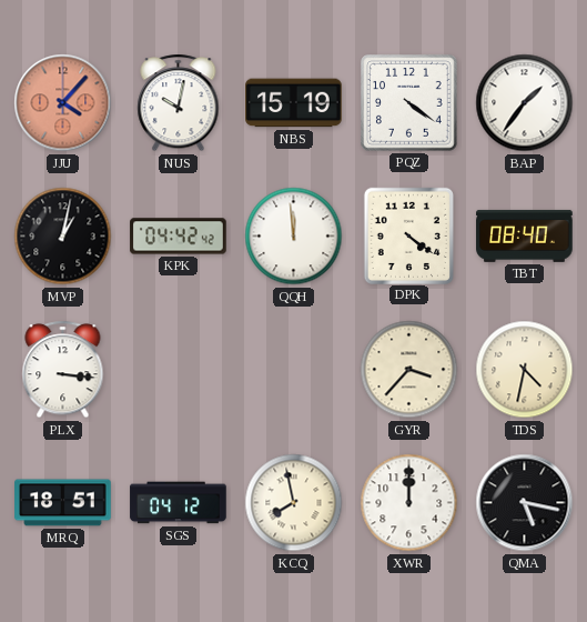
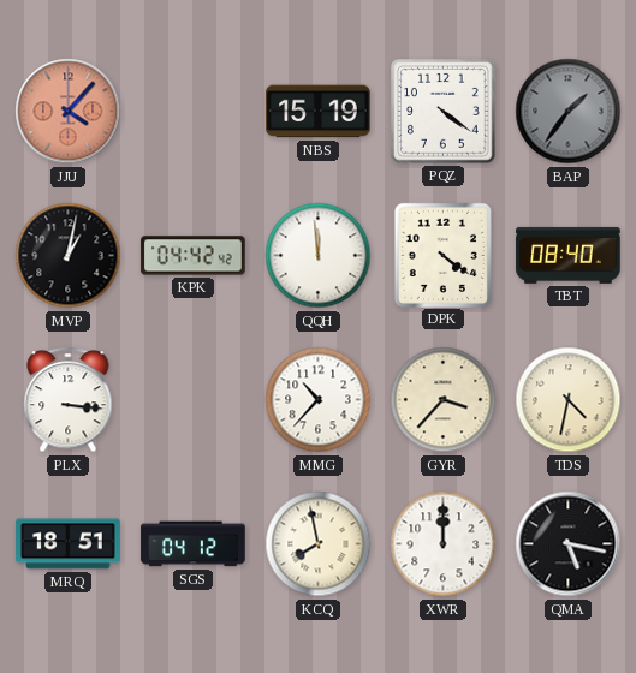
NUS: 10:02 -> none
BAP dial: white -> grey
MMG: none -> 10:37
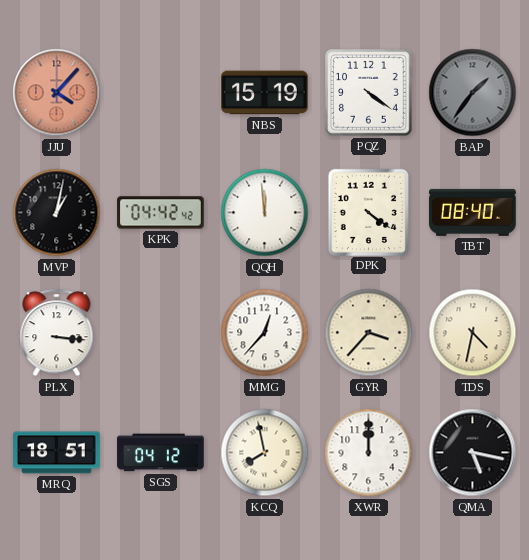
MMG: 10:37 -> 12:37
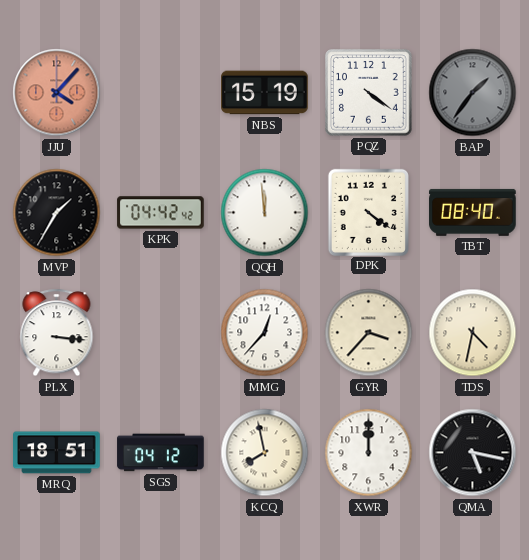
MVP: 1:02 -> 1:35
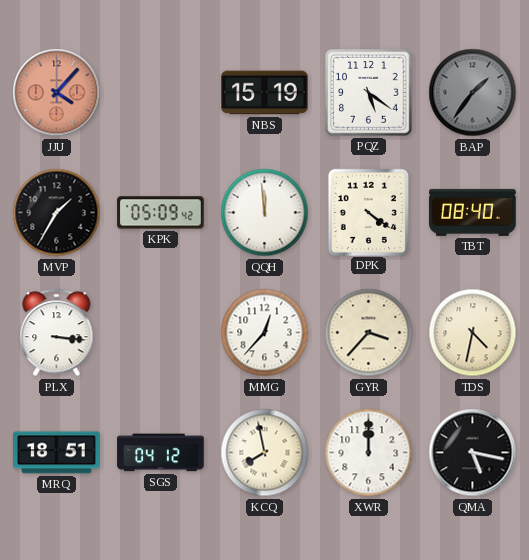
PQZ: 4:21 -> 5:21
KPK: 04:42 -> 05:09
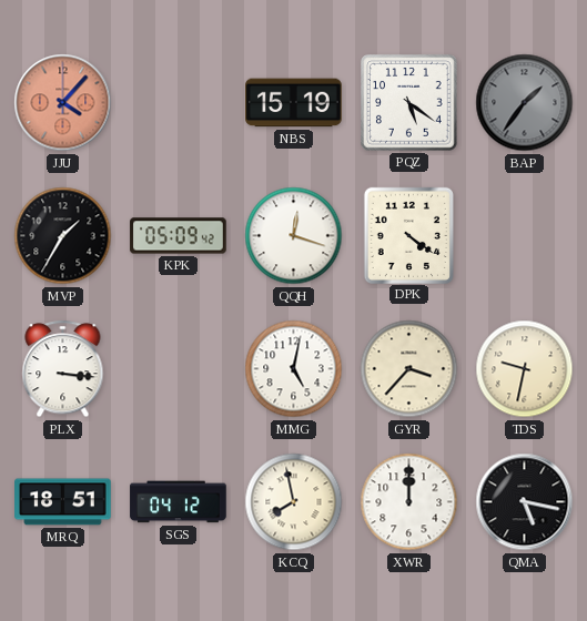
QQH: 11:59 -> 12:18
TBT: 08:40 -> none
MMG: 12:37 -> 5:02
TDS: 4:32 -> 9:32
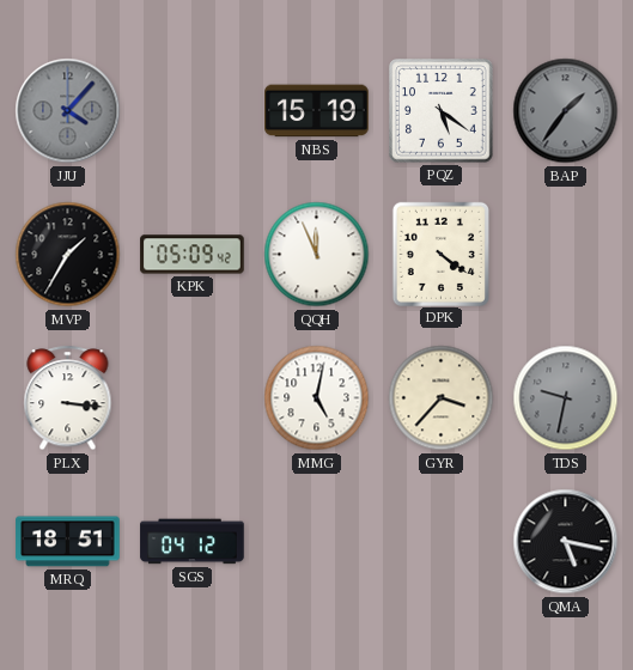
JJU dial: salmon -> grey
QQH: 12:18 -> 11:56
TDS dial: cream -> grey
KCQ: 7:58 -> none
XWR: 12:00 -> none
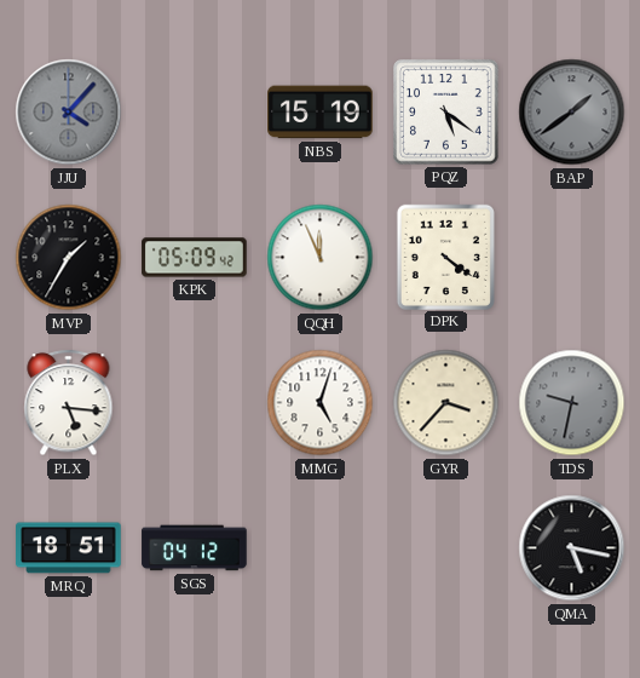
BAP: 1:36 -> 1:39
PLX: 3:16 -> 5:16
MMG: 5:02 -> 5:03
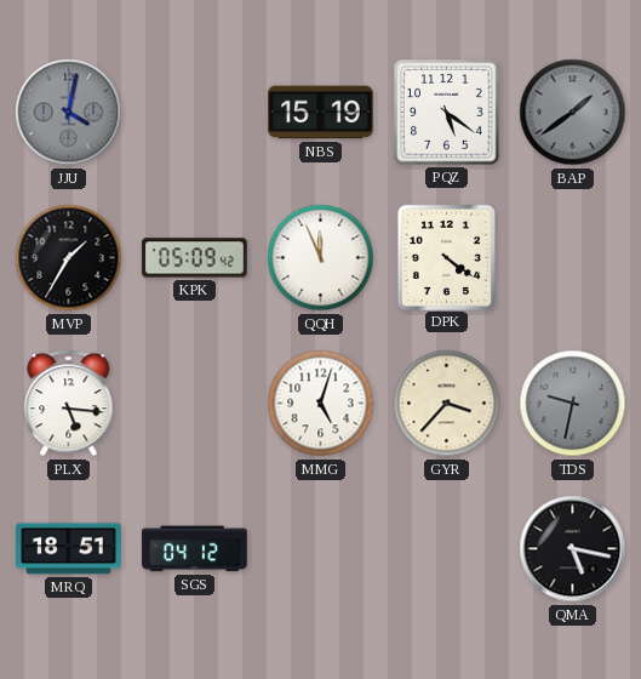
JJU: 4:07 -> 4:02
